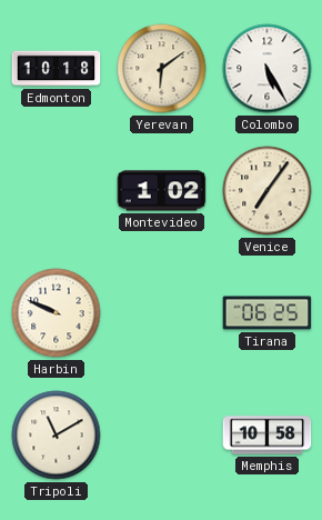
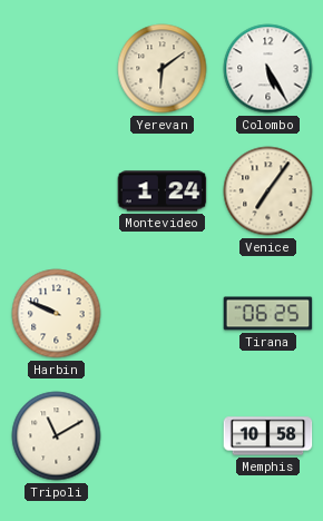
Edmonton: 10:18 -> none
Montevideo: 1:02 -> 1:24
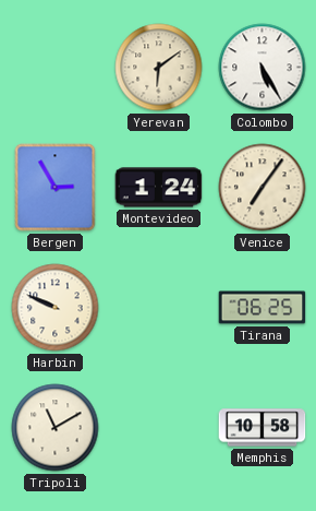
Bergen: none -> 2:55
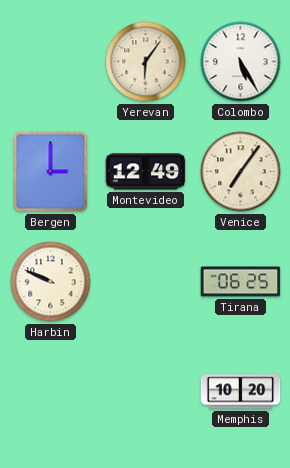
Yerevan: 6:09 -> 6:06
Bergen: 2:55 -> 3:00
Montevideo: 1:24 -> 12:49
Tripoli: 11:10 -> none
Memphis: 10:58 -> 10:20
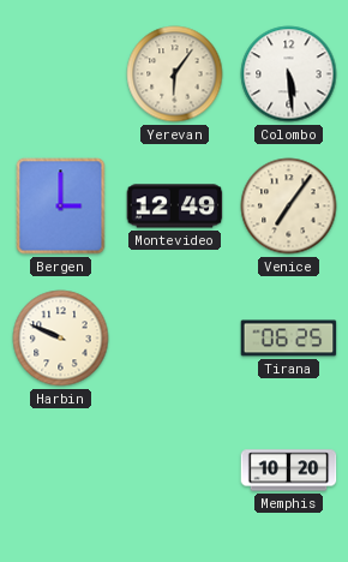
Colombo: 5:25 -> 5:29
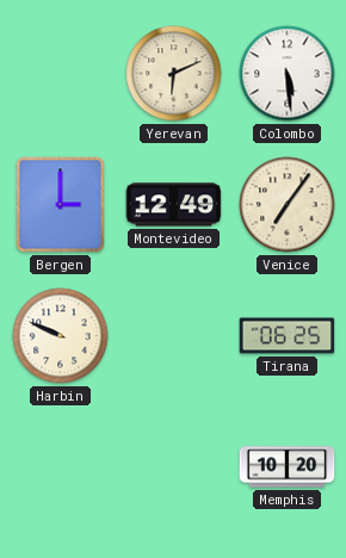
Yerevan: 6:06 -> 6:11
